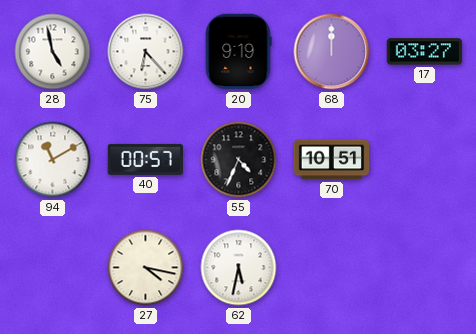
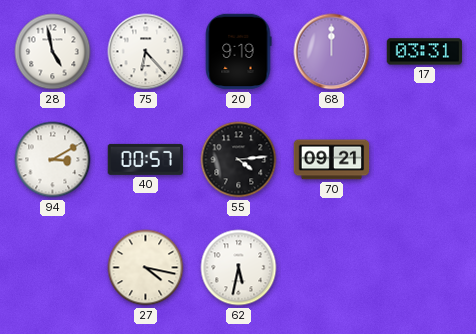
17: 03:27 -> 03:31
94: 11:10 -> 3:10
55: 4:34 -> 4:14
70: 10:51 -> 09:21
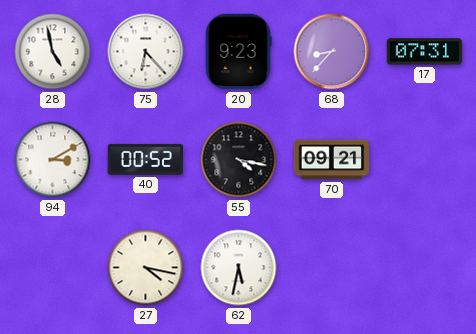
20: 9:19 -> 9:23
68: 12:00 -> 8:37
17: 03:31 -> 07:31
40: 00:57 -> 00:52
55: 4:14 -> 4:17
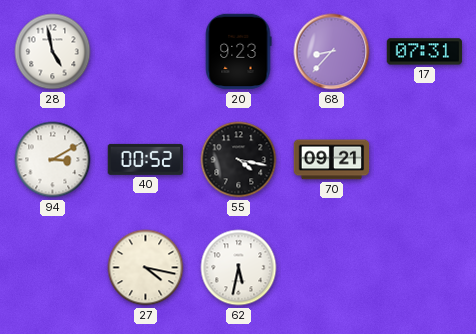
75: 6:23 -> none
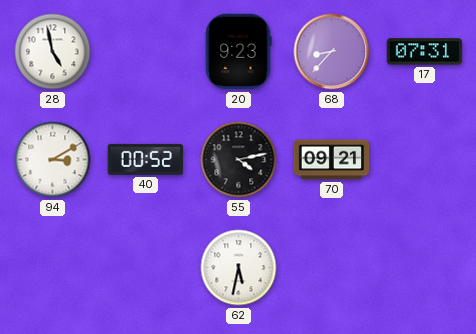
55: 4:17 -> 4:13
27: 4:17 -> none
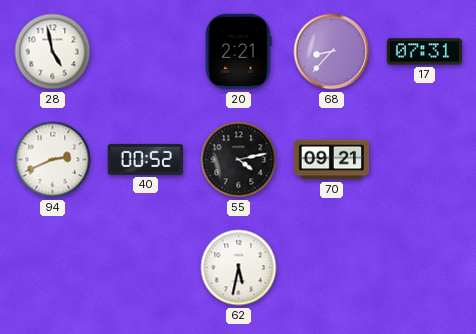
20: 9:23 -> 2:21
94: 3:10 -> 2:41
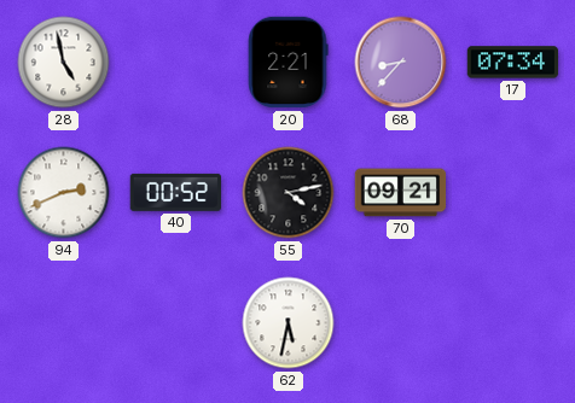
17: 07:31 -> 07:34
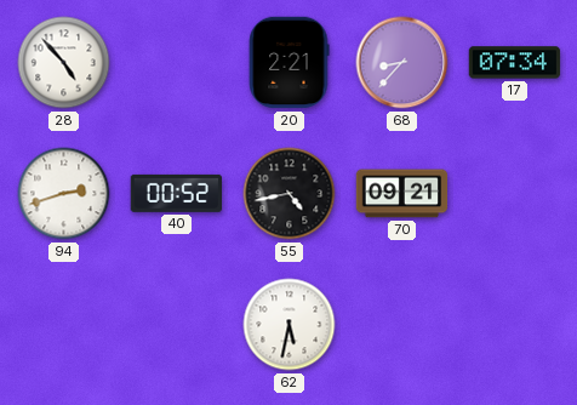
28: 4:58 -> 4:53
94: 2:41 -> 2:42
55: 4:13 -> 4:43
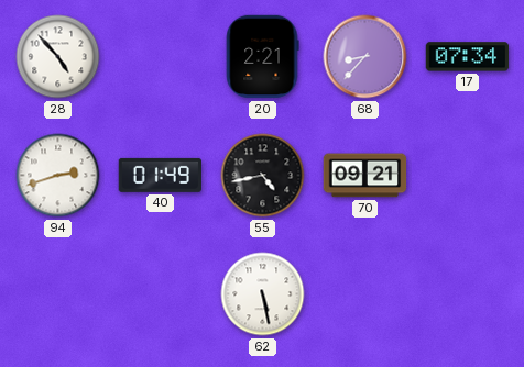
40: 00:52 -> 01:49
62: 5:32 -> 5:28
